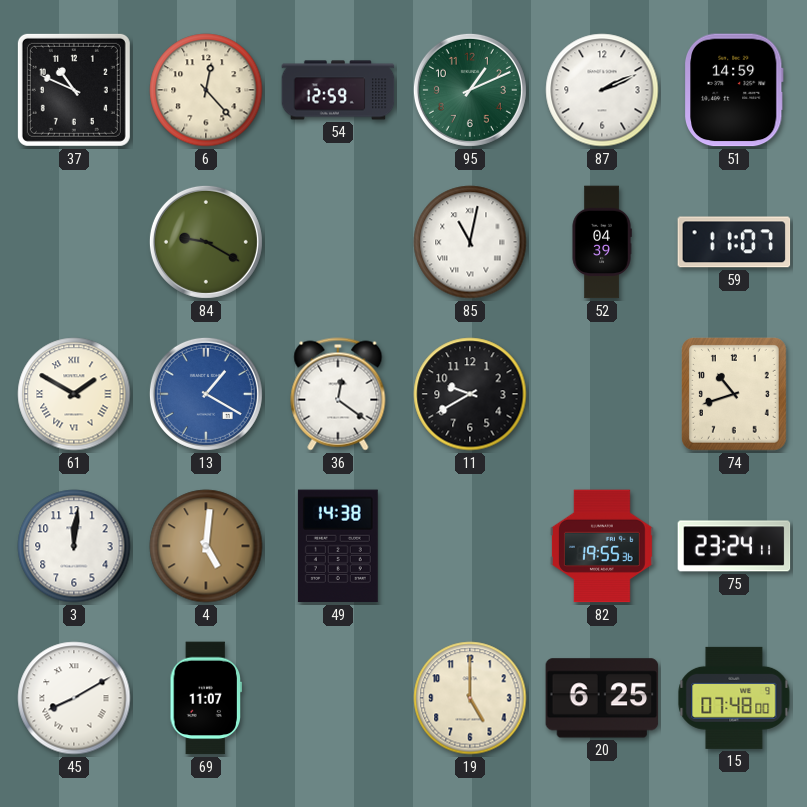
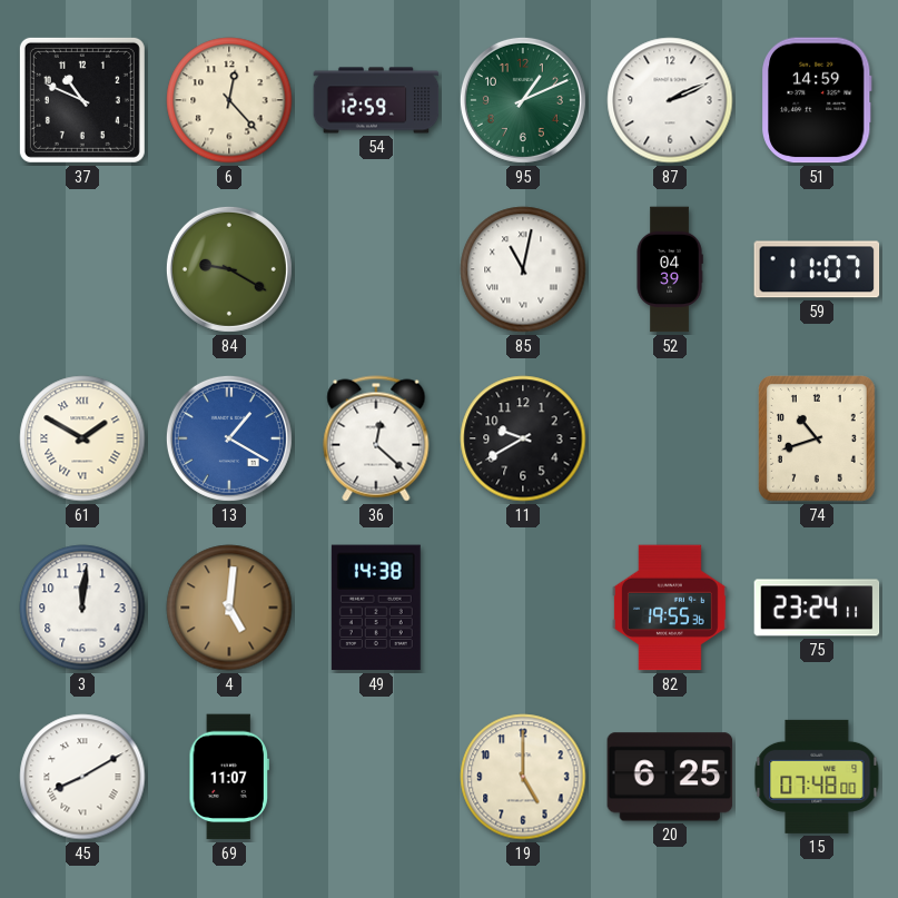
36: 12:21 -> 12:22
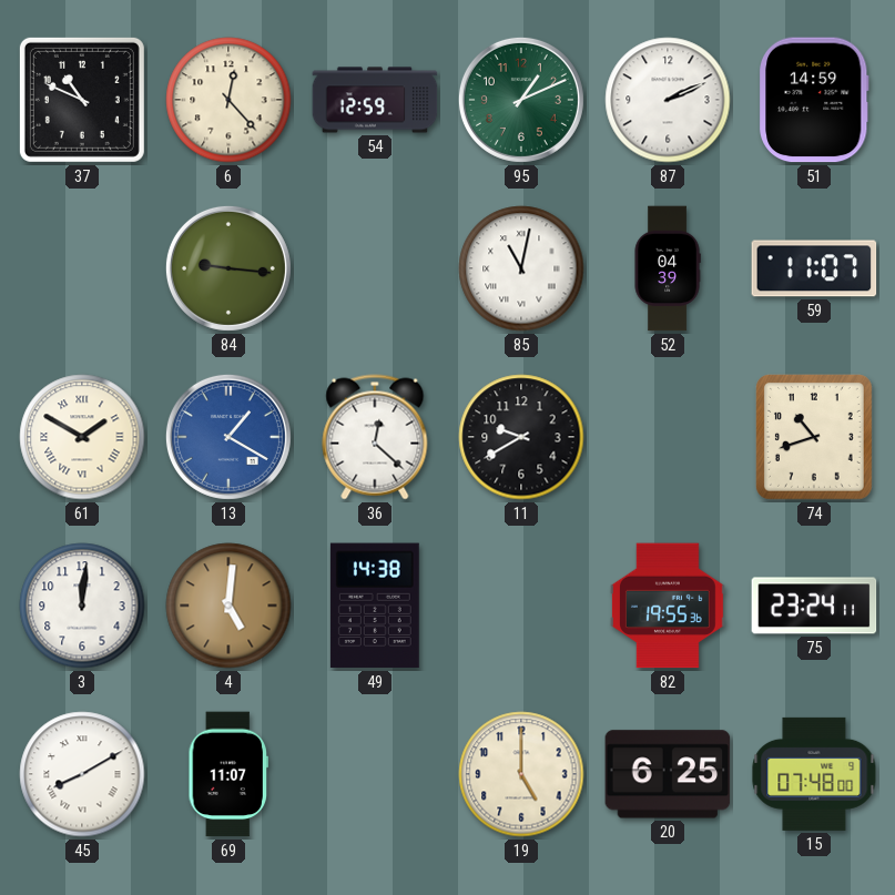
84: 9:20 -> 9:16
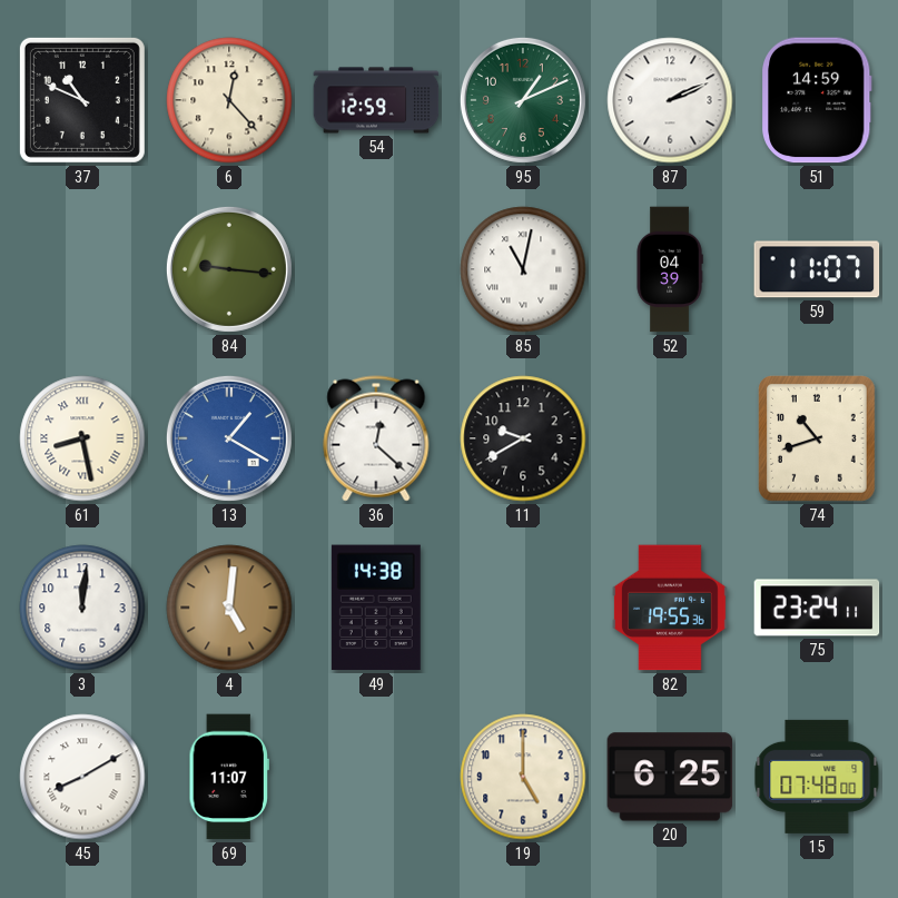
61: 1:50 -> 8:28
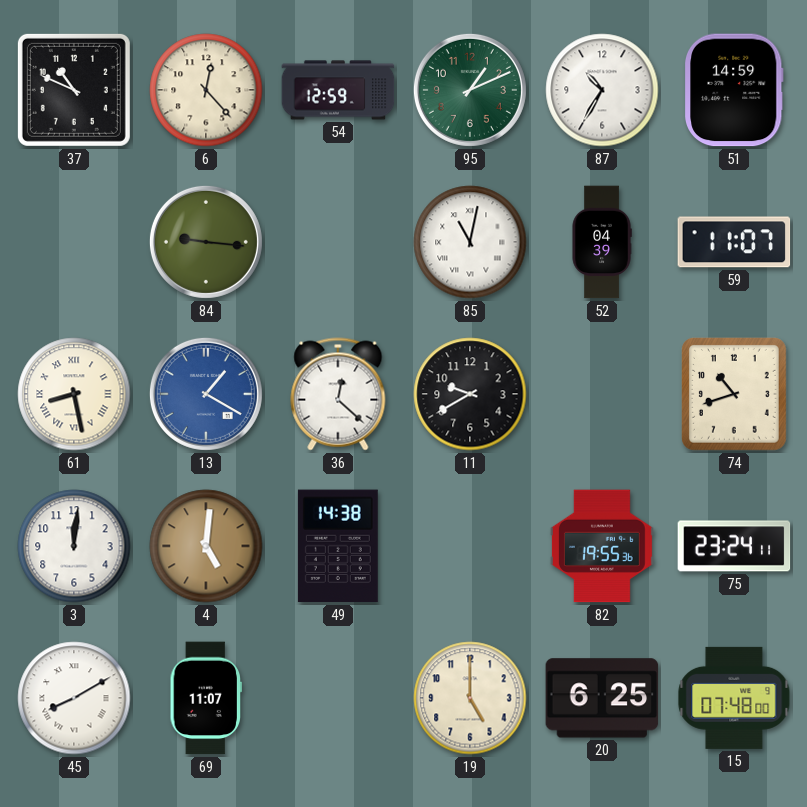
87: 2:11 -> 10:35
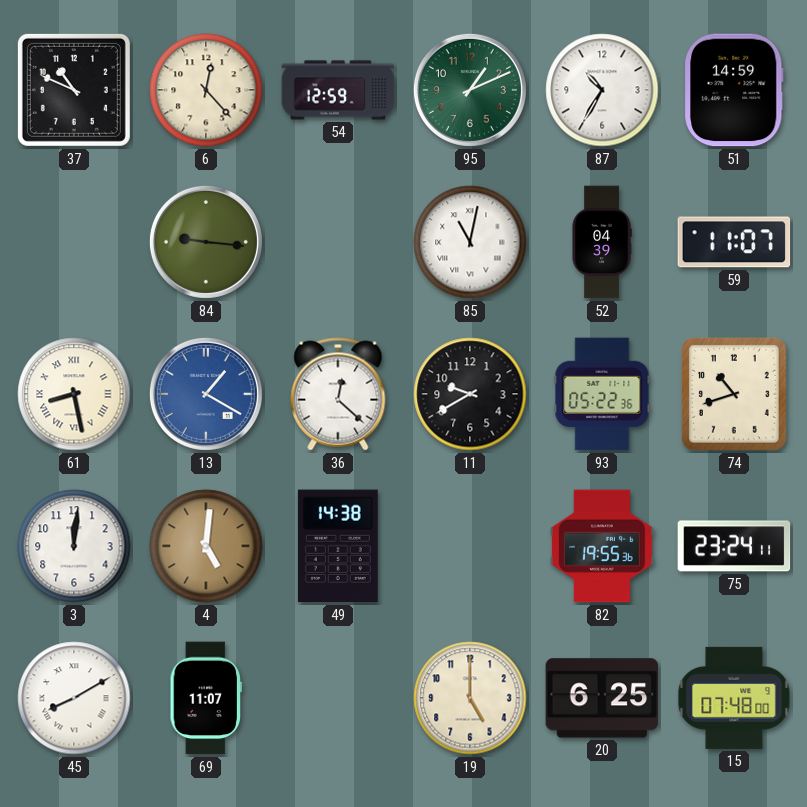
93: none -> 05:22
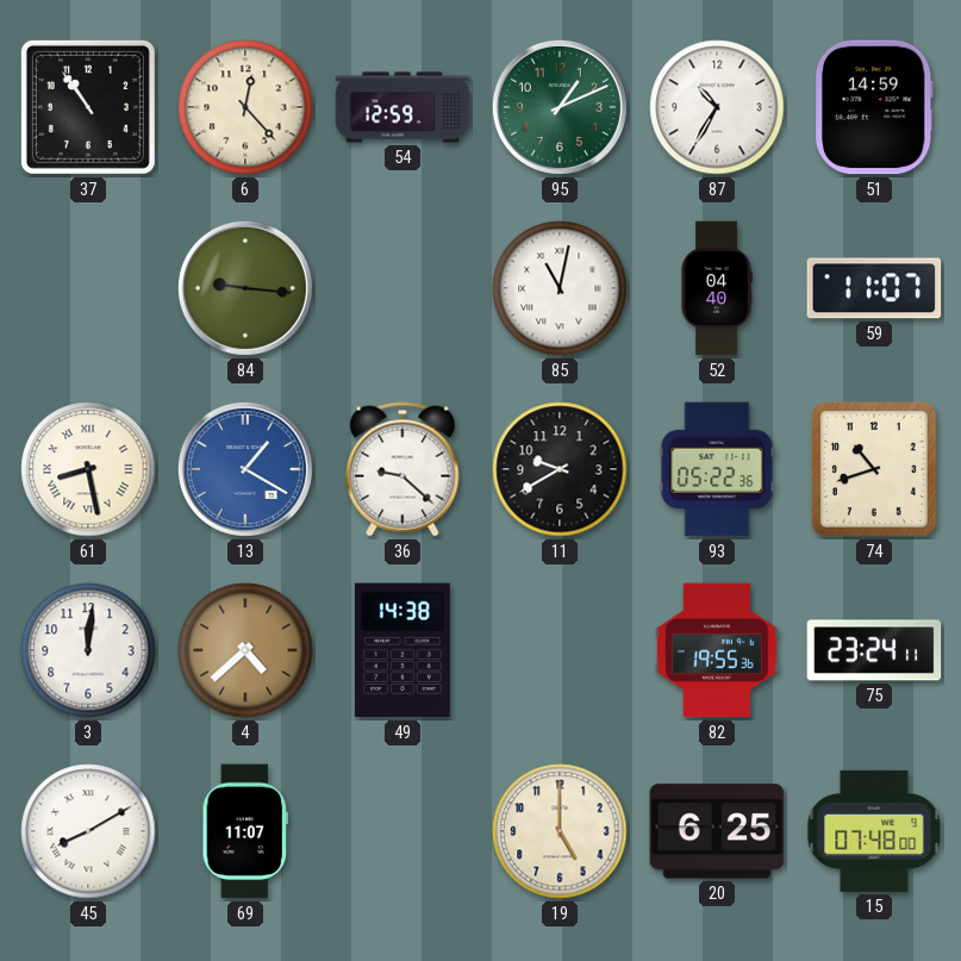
37: 10:49 -> 10:54
52: 04:39 -> 04:40
36: 12:22 -> 9:22
4: 5:01 -> 4:38
